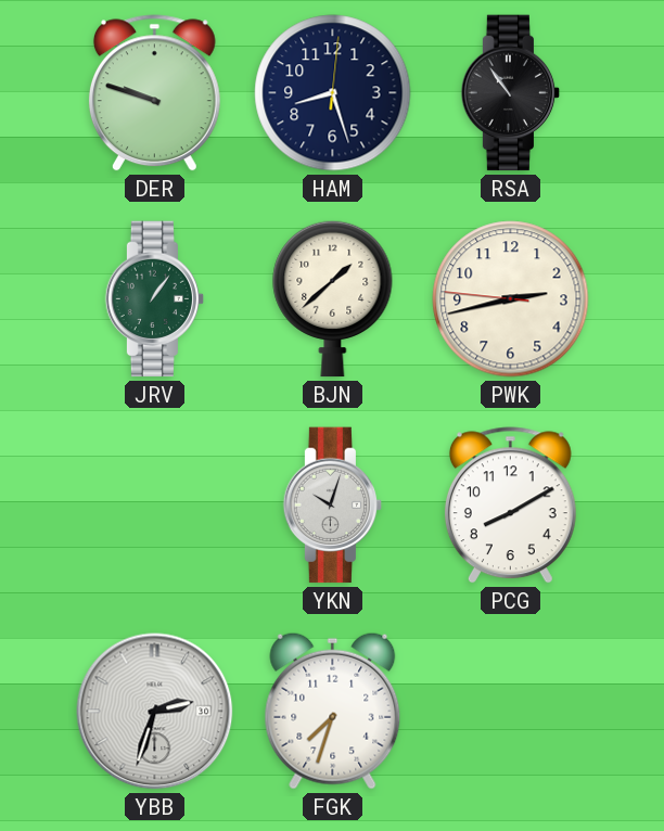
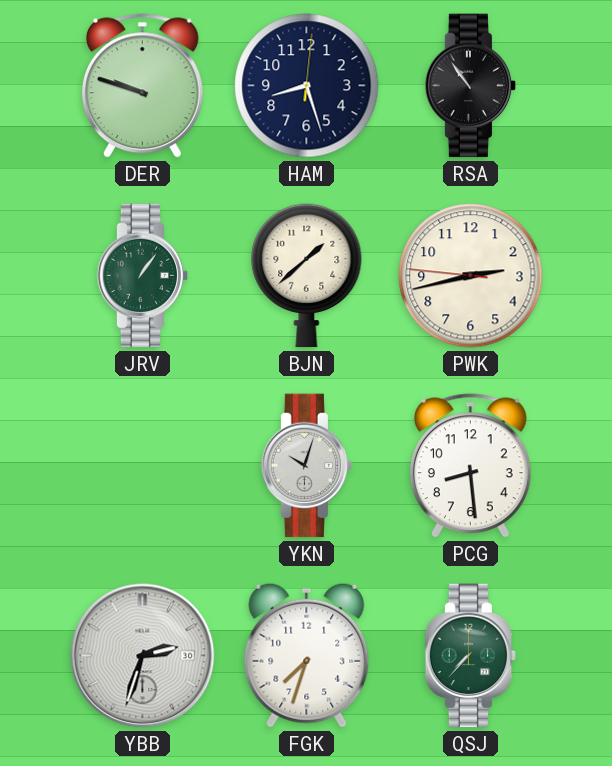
PCG: 8:10 -> 8:29
QSJ: none -> 7:37
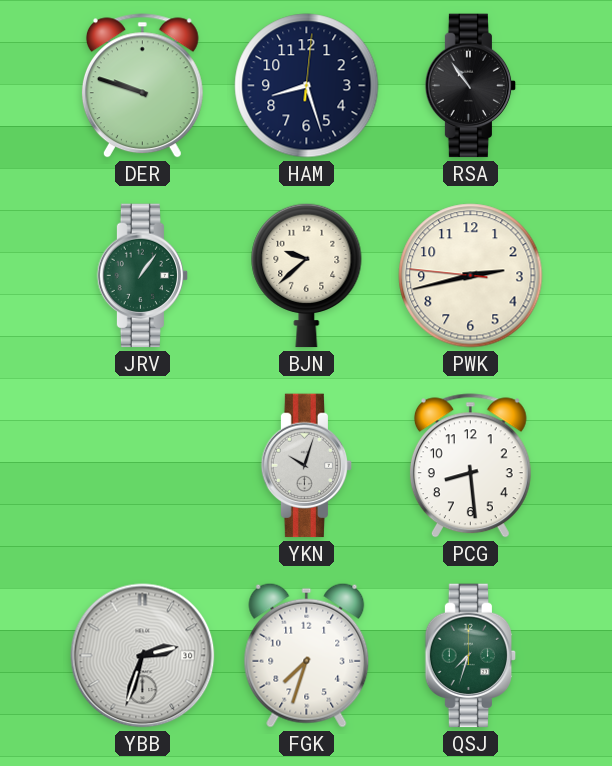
BJN: 1:38 -> 9:38
QSJ: 7:37 -> 7:33
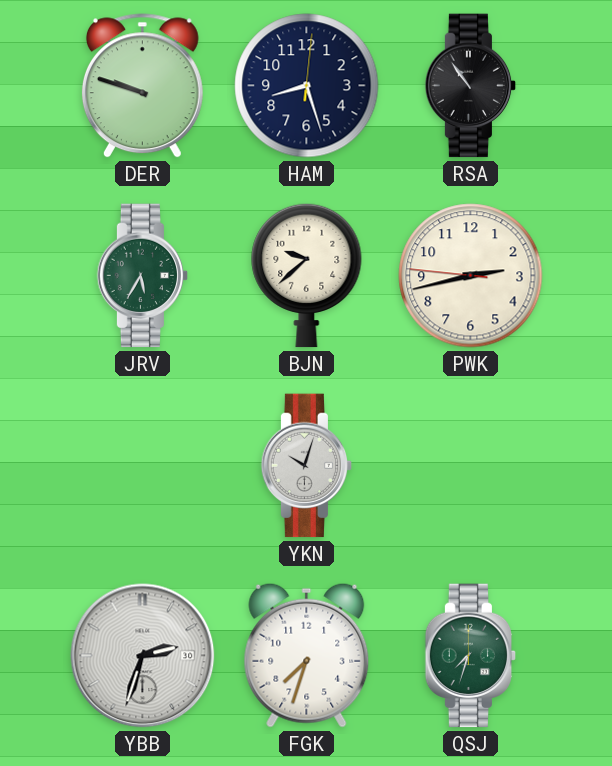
JRV: 1:06 -> 5:35
PCG: 8:29 -> none
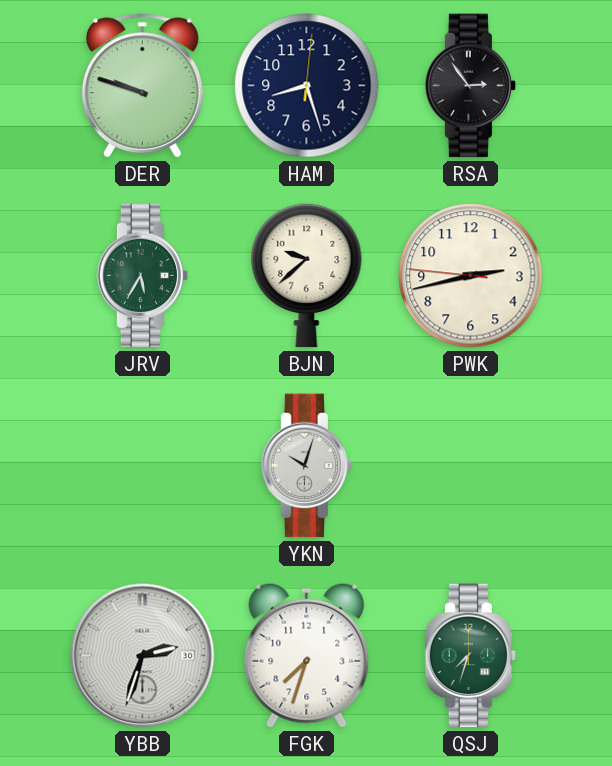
RSA: 10:54 -> 2:54
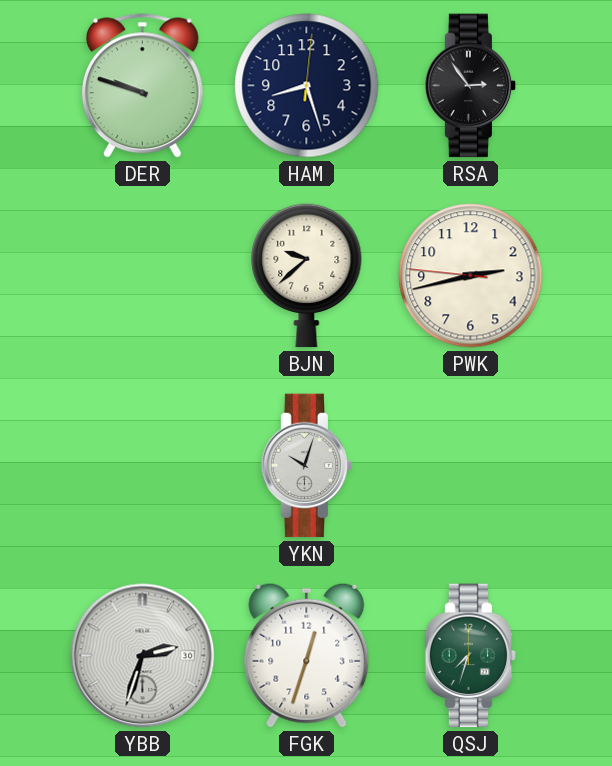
JRV: 5:35 -> none
FGK: 7:33 -> 12:33
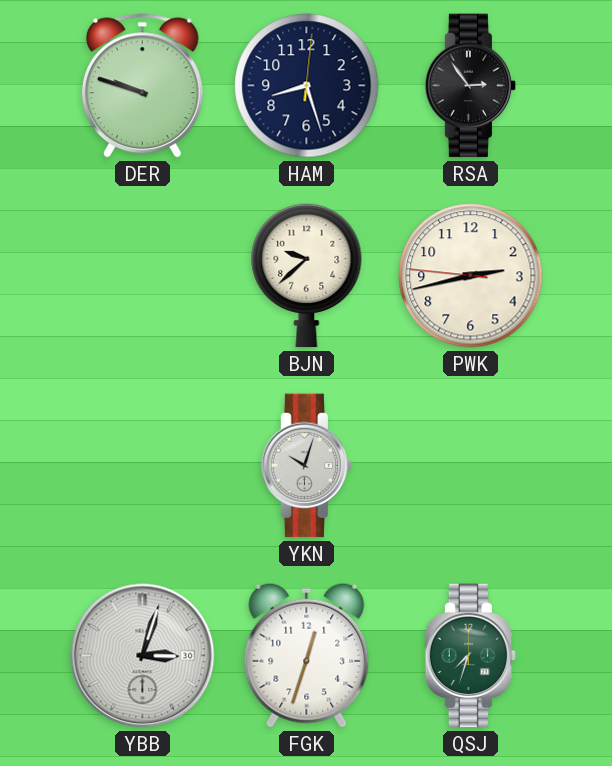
YBB: 2:33 -> 3:03
